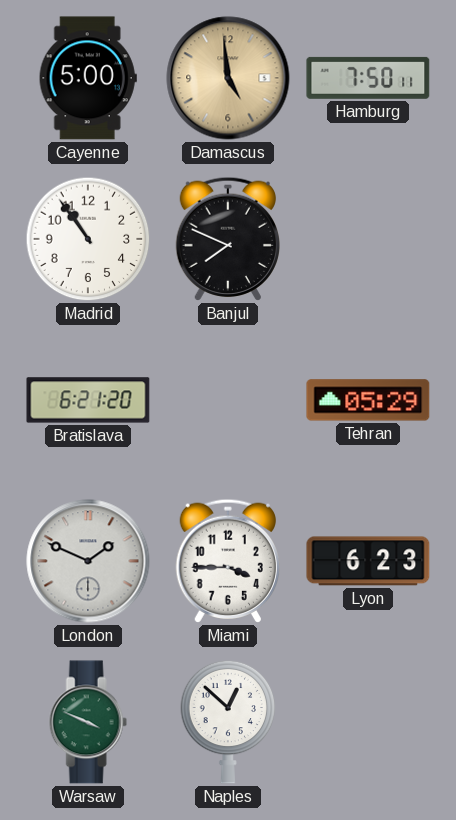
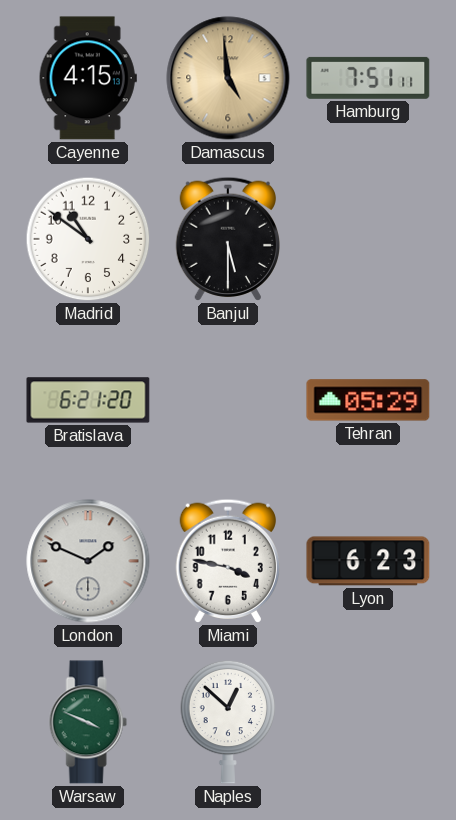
Cayenne: 5:00 -> 4:15
Hamburg: 7:50 -> 7:51
Madrid: 10:54 -> 10:51
Banjul: 7:49 -> 5:30
Miami: 3:45 -> 3:47
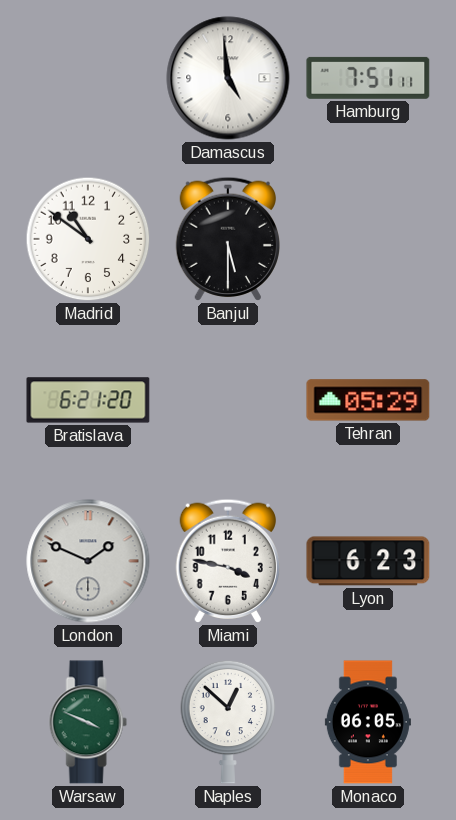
Cayenne: 4:15 -> none
Damascus dial: champagne -> white
Monaco: none -> 06:05
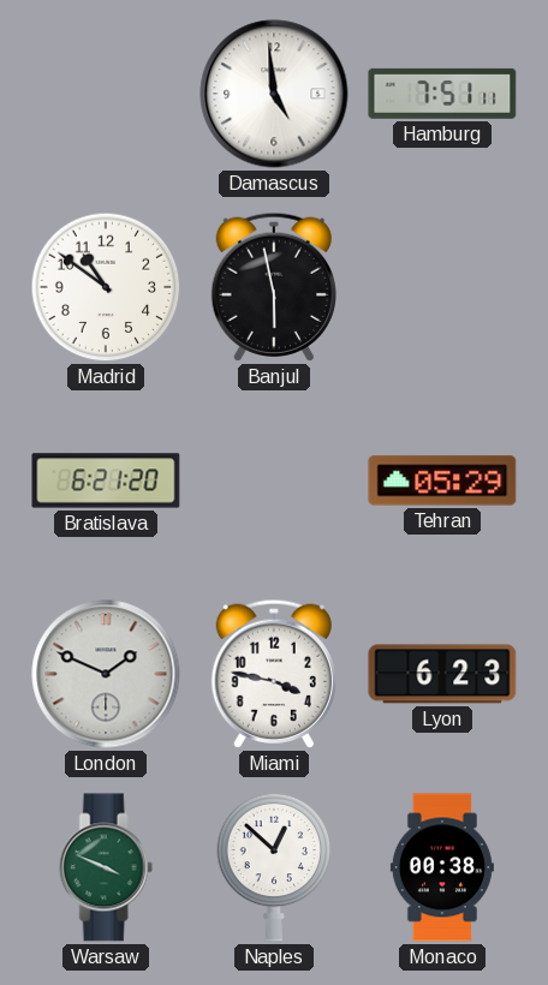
Banjul: 5:30 -> 5:58
Monaco: 06:05 -> 00:38
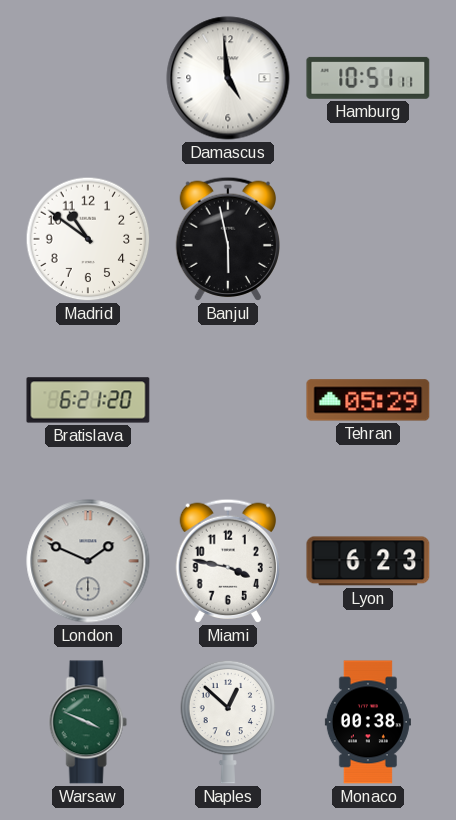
Hamburg: 7:51 -> 10:51
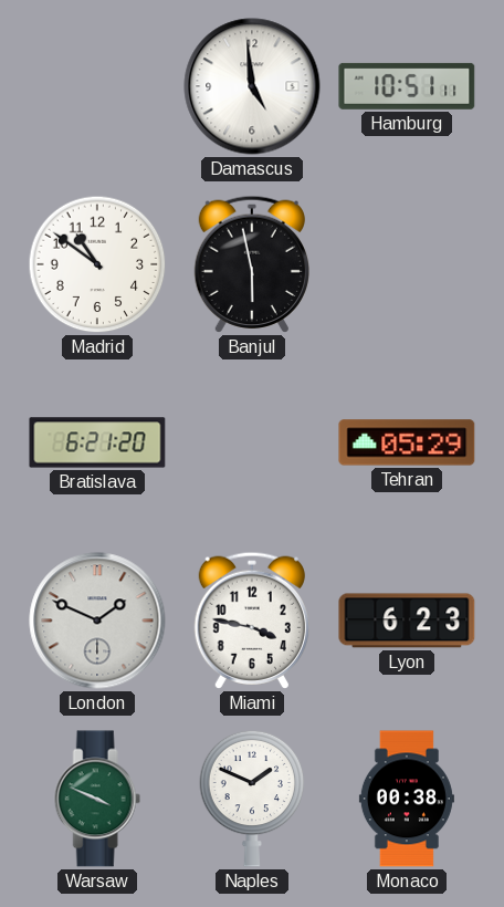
Naples: 12:52 -> 1:49
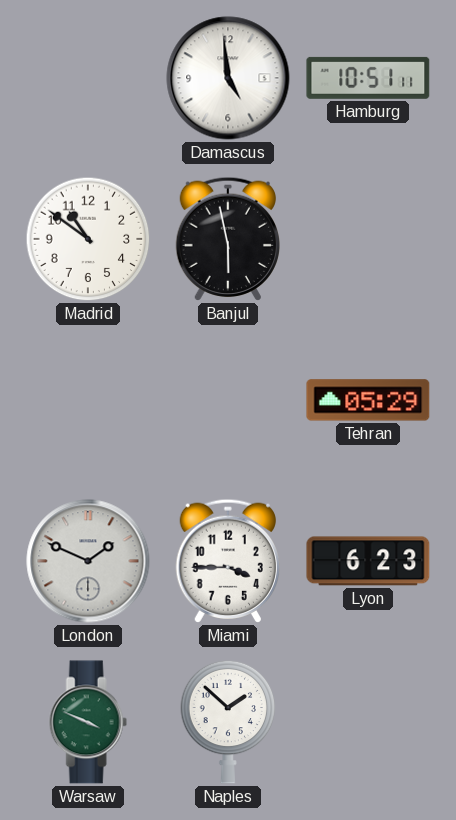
Bratislava: 6:21 -> none
Miami: 3:47 -> 3:45
Naples: 1:49 -> 1:52
Monaco: 00:38 -> none
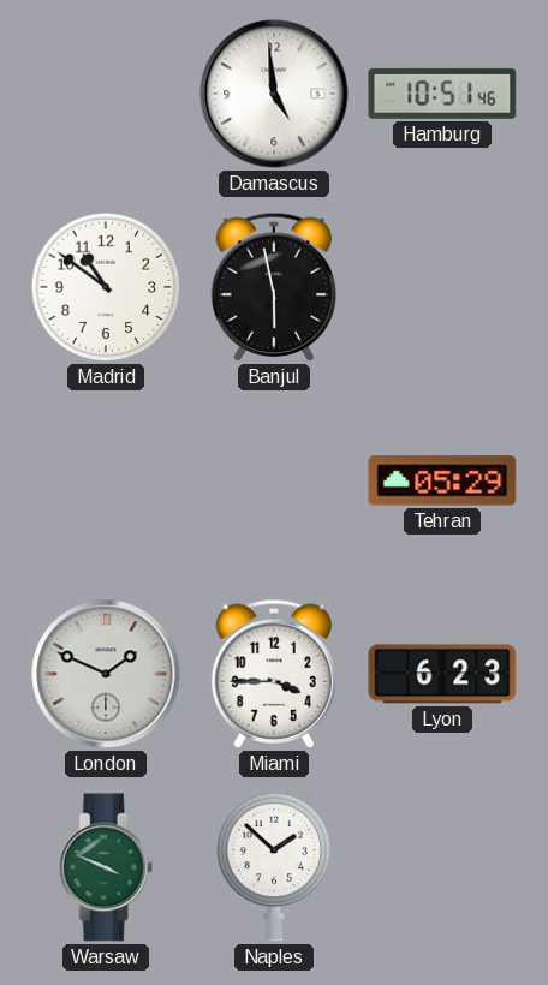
Hamburg: 10:51:11 -> 10:51:46
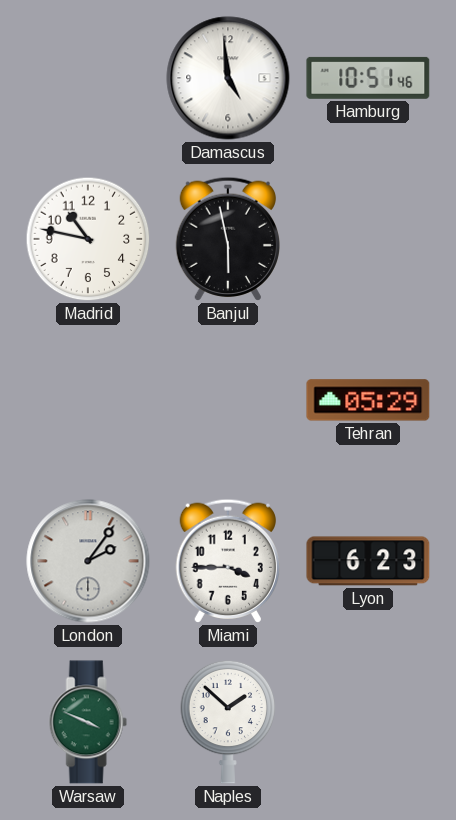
Madrid: 10:51 -> 10:47
London: 1:49 -> 2:06
